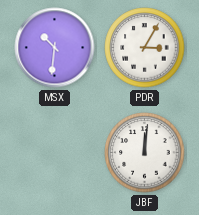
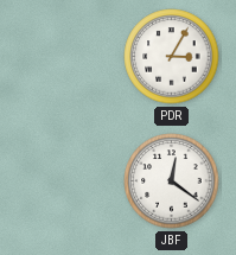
MSX: 10:31 -> none
JBF: 12:01 -> 12:21
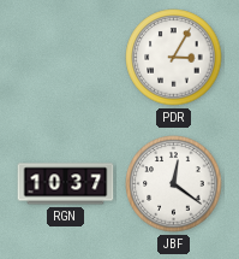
RGN: none -> 10:37
